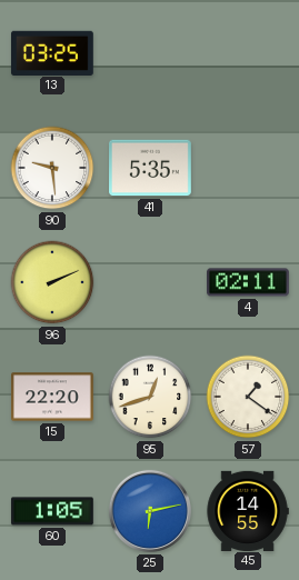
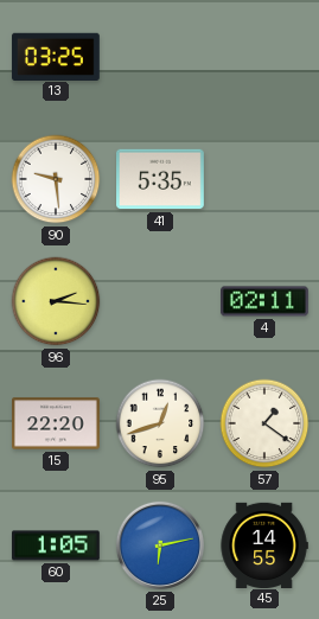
96: 2:11 -> 2:16
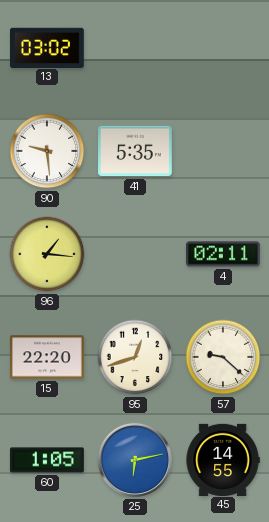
13: 03:25 -> 03:02
96: 2:16 -> 1:16
57: 1:21 -> 9:22
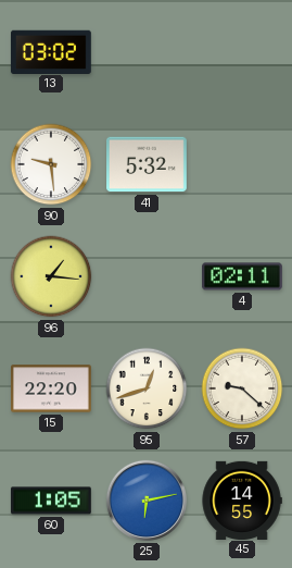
41: 5:35 -> 5:32
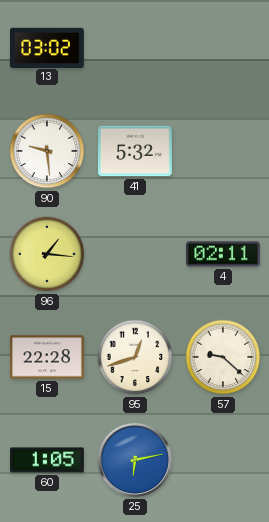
15: 22:20 -> 22:28
45: 14:55 -> none
